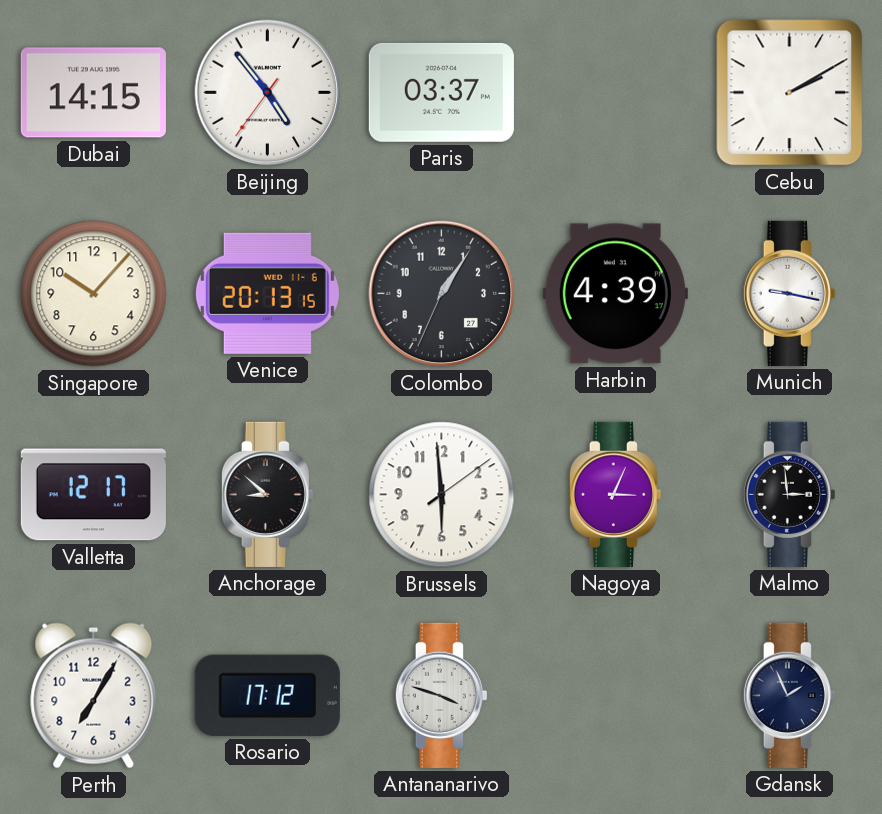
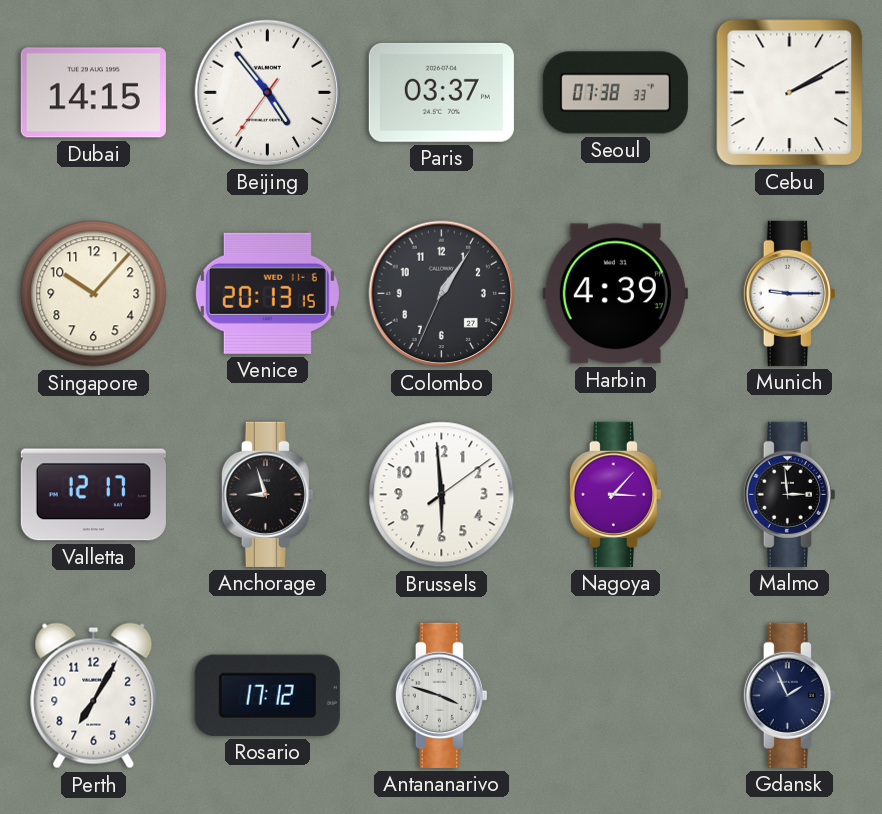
Seoul: none -> 07:38
Munich: 9:17 -> 9:15
Anchorage: 8:52 -> 8:57
Nagoya: 3:04 -> 3:07
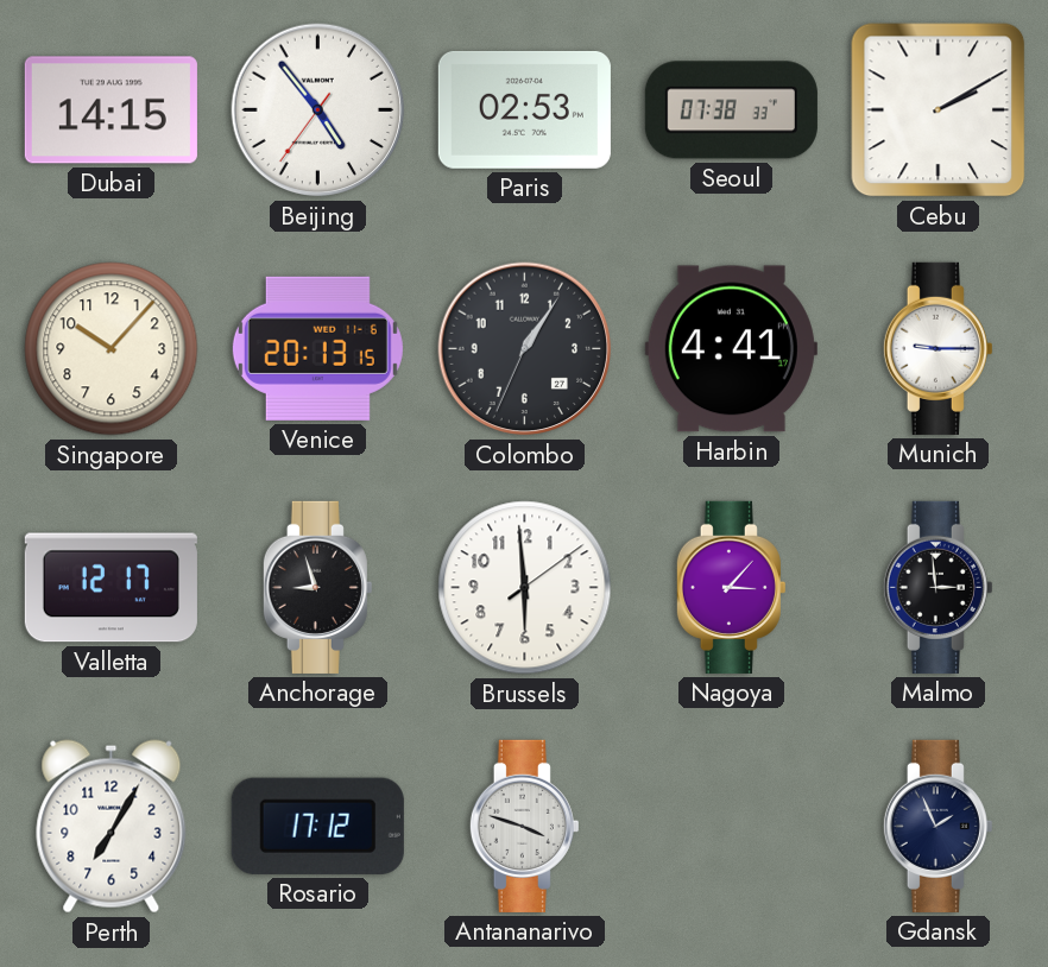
Paris: 03:37 -> 02:53
Harbin: 4:39 -> 4:41
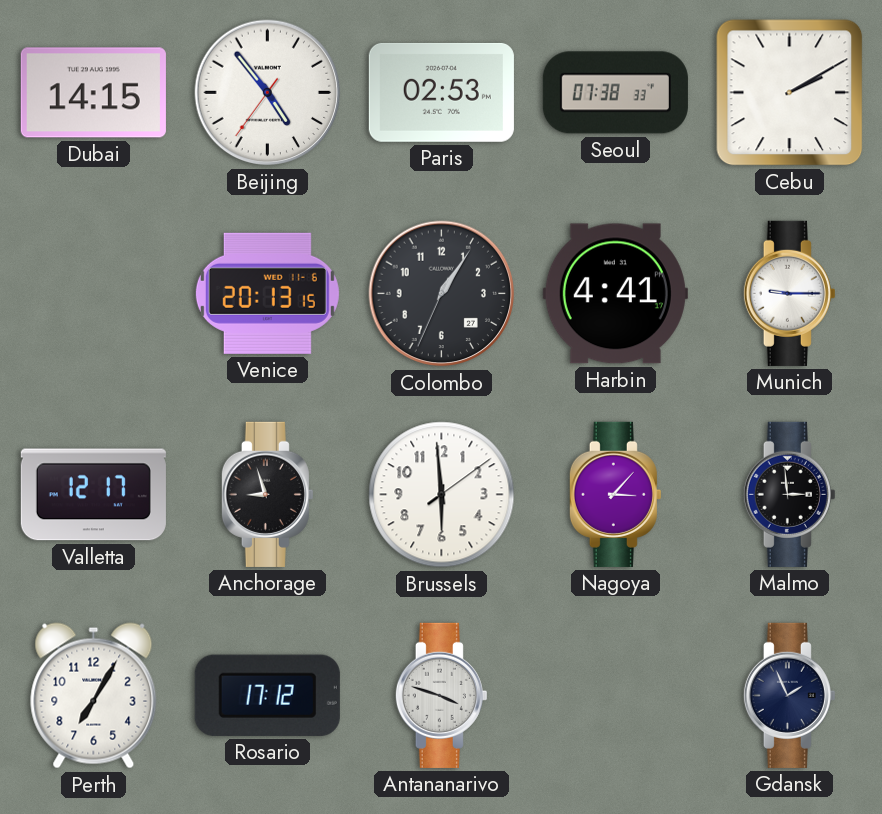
Singapore: 10:07 -> none
